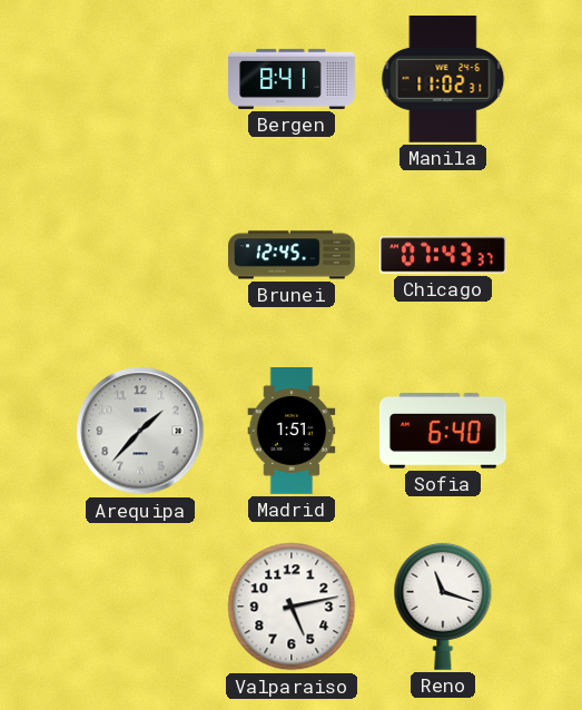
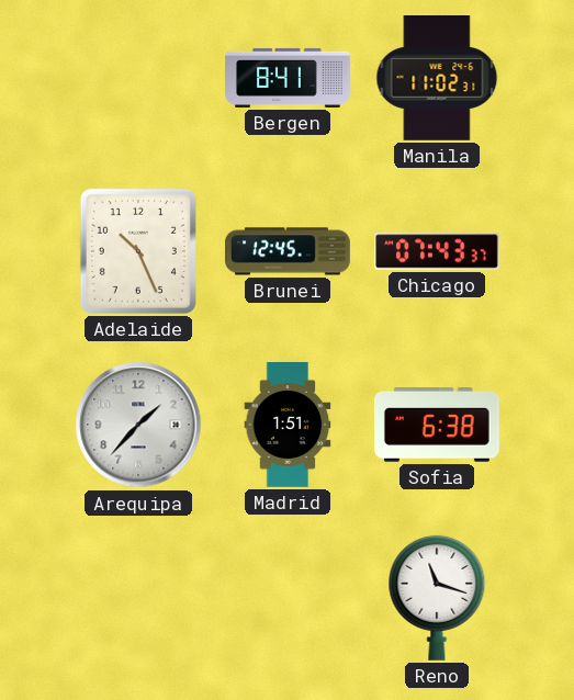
Adelaide: none -> 10:26
Sofia: 6:40 -> 6:38
Valparaiso: 5:13 -> none
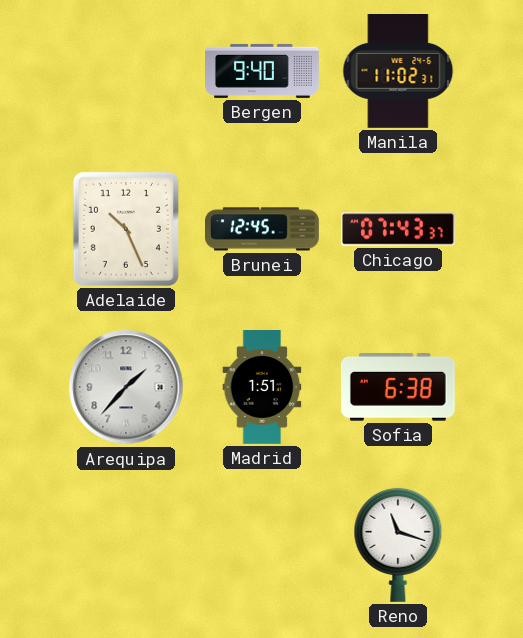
Bergen: 8:41 -> 9:40
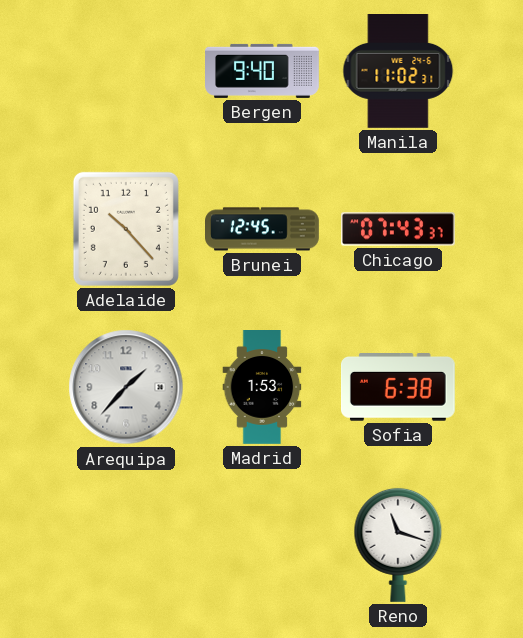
Adelaide: 10:26 -> 10:23
Madrid: 1:51 -> 1:53
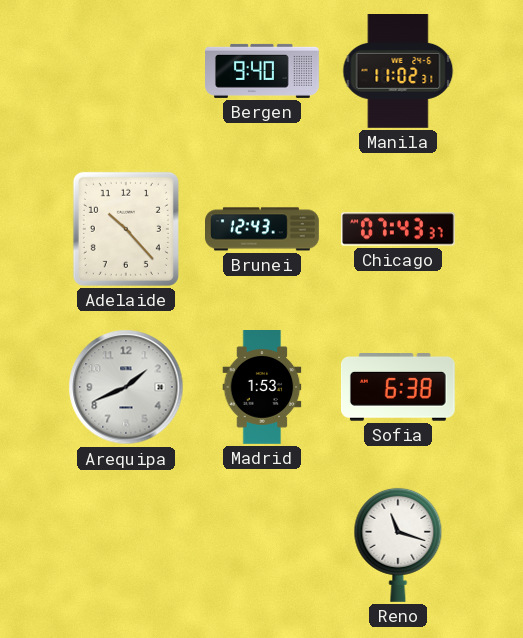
Brunei: 12:45 -> 12:43
Arequipa: 1:37 -> 1:41
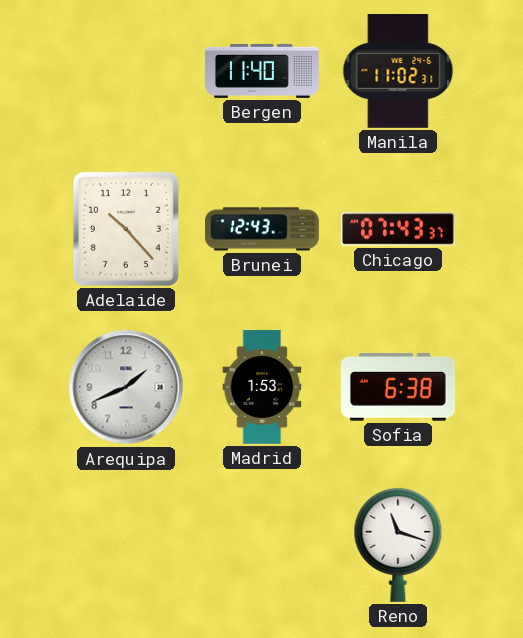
Bergen: 9:40 -> 11:40
